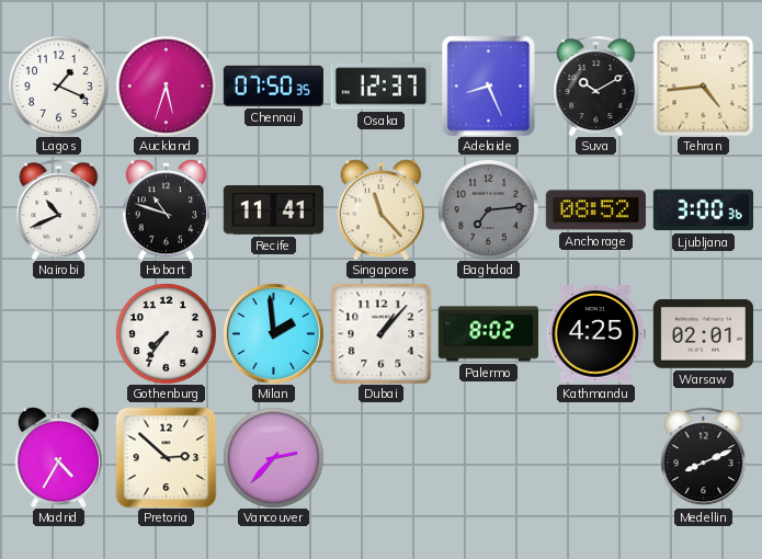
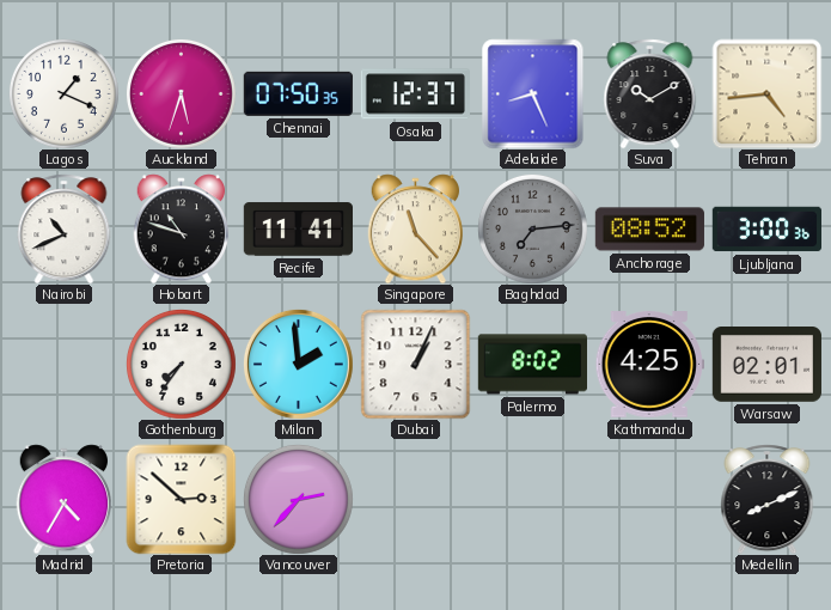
Dubai: 1:07 -> 1:04
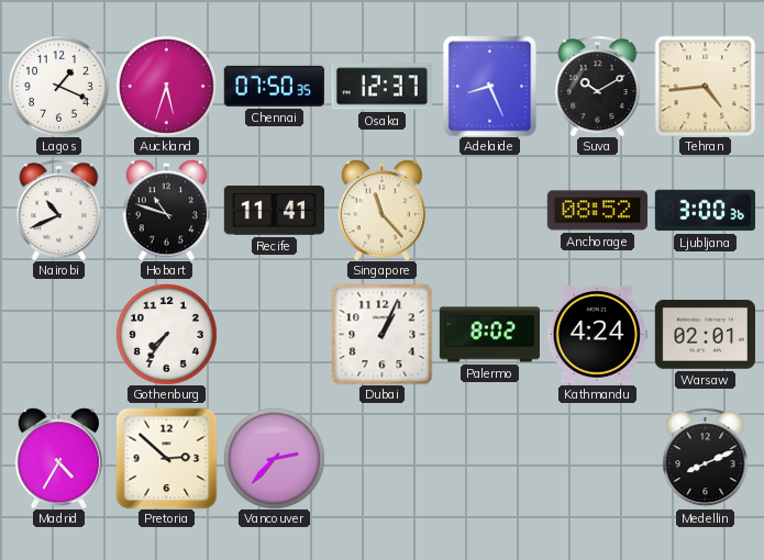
Baghdad: 7:14 -> none
Milan: 1:59 -> none
Kathmandu: 4:25 -> 4:24
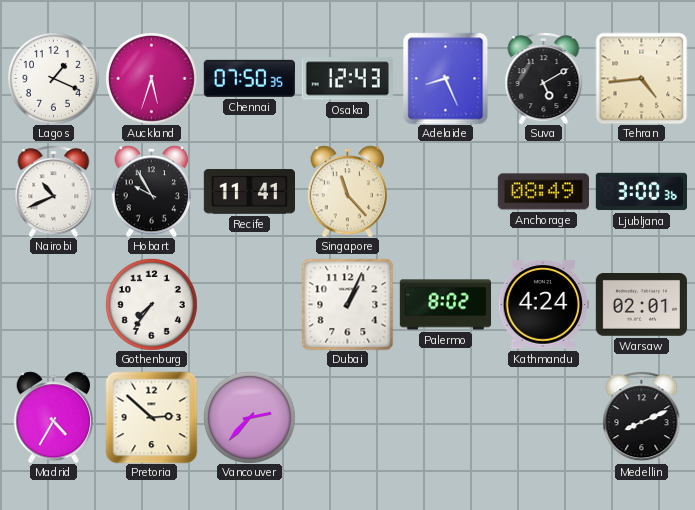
Osaka: 12:37 -> 12:43
Suva: 10:10 -> 5:10
Hobart: 10:48 -> 9:55
Anchorage: 08:52 -> 08:49
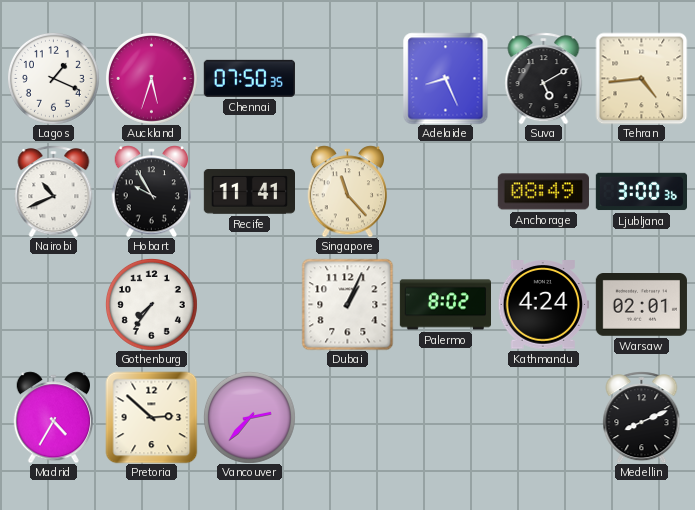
Osaka: 12:43 -> none
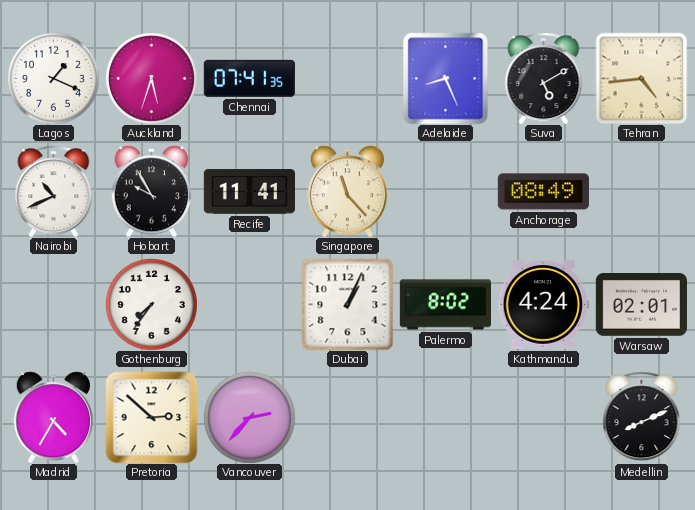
Chennai: 07:50 -> 07:41
Ljubljana: 3:00 -> none
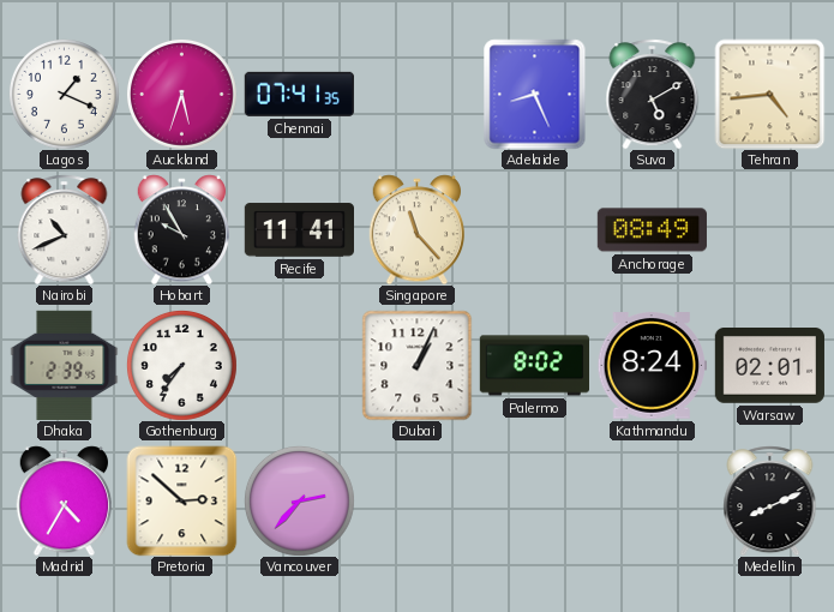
Dhaka: none -> 2:39
Kathmandu: 4:24 -> 8:24
